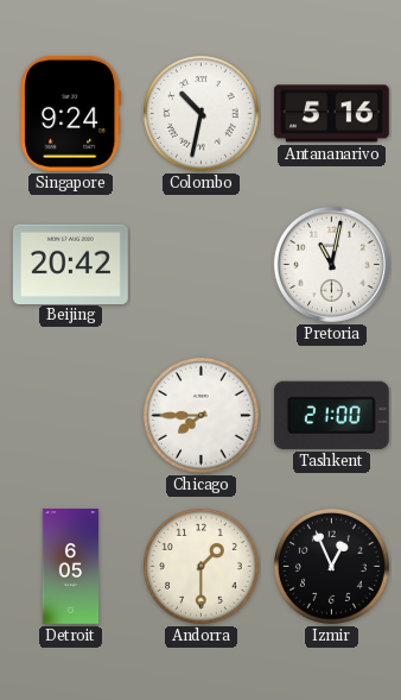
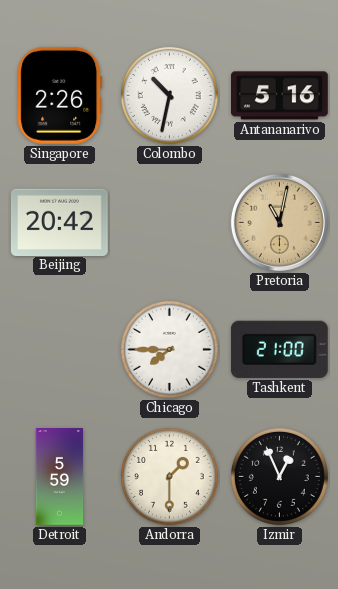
Singapore: 9:24 -> 2:26
Pretoria dial: white -> champagne
Detroit: 6:05 -> 5:59
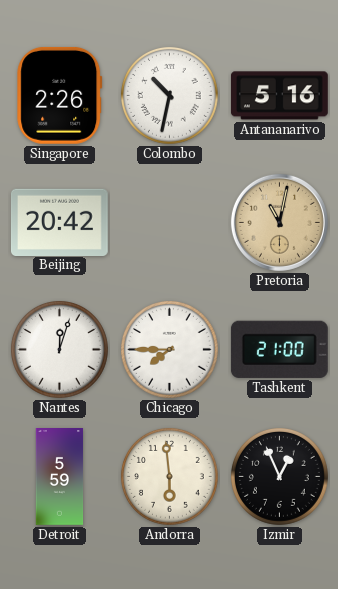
Nantes: none -> 12:03
Andorra: 1:30 -> 5:59
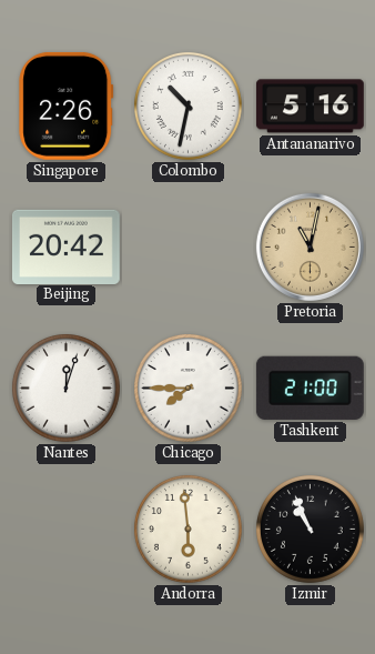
Detroit: 5:59 -> none
Izmir: 12:56 -> 10:56
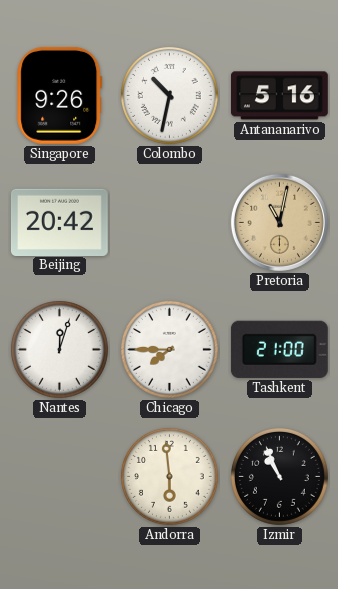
Singapore: 2:26 -> 9:26
